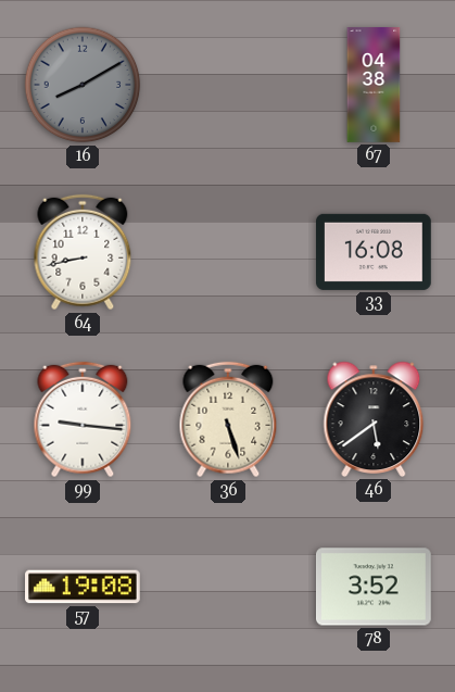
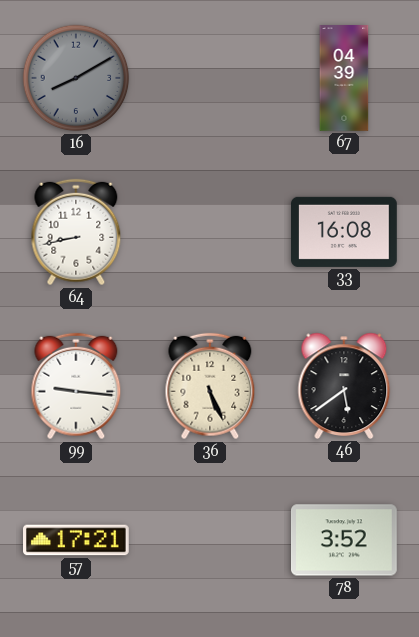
67: 04:38 -> 04:39
36: 5:27 -> 5:26
57: 19:08 -> 17:21
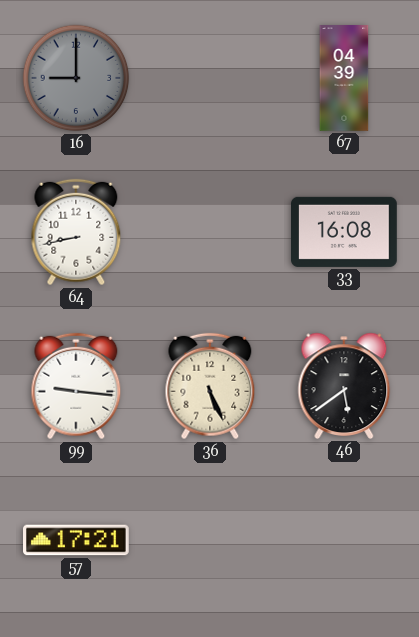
16: 8:10 -> 9:00
78: 3:52 -> none
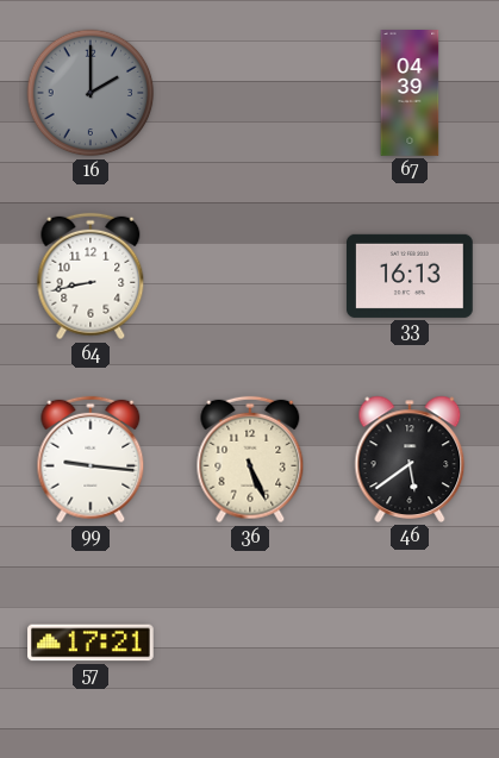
16: 9:00 -> 2:00
33: 16:08 -> 16:13
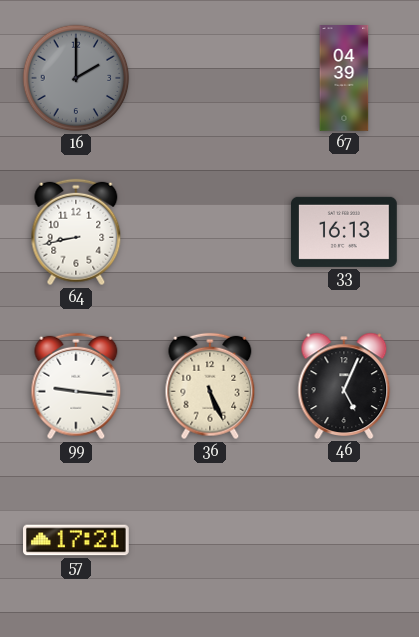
46: 5:39 -> 5:04
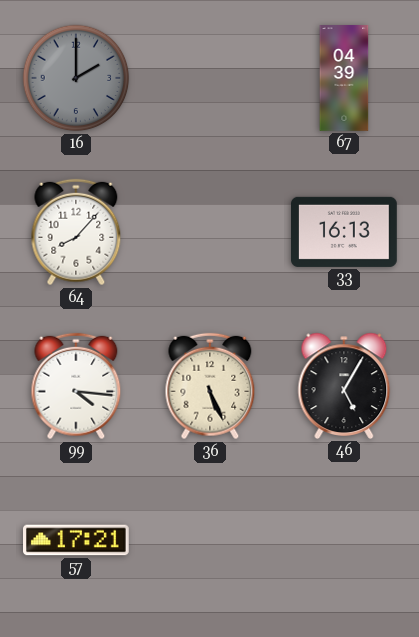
64: 8:43 -> 8:07
99: 9:16 -> 4:16
46: 5:04 -> 5:05
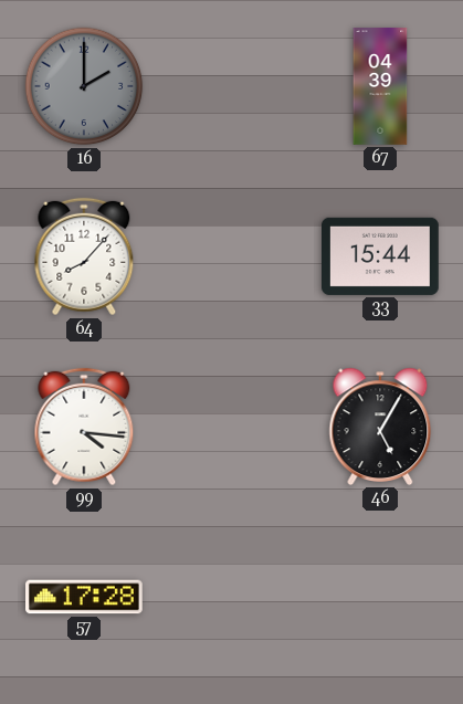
33: 16:13 -> 15:44
36: 5:26 -> none
57: 17:21 -> 17:28
